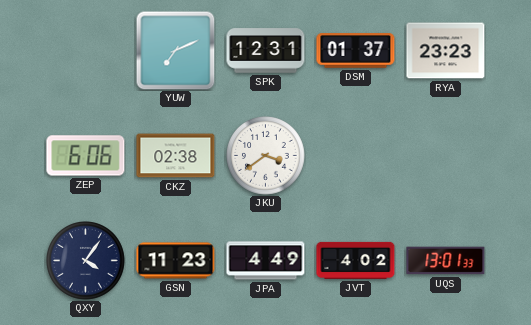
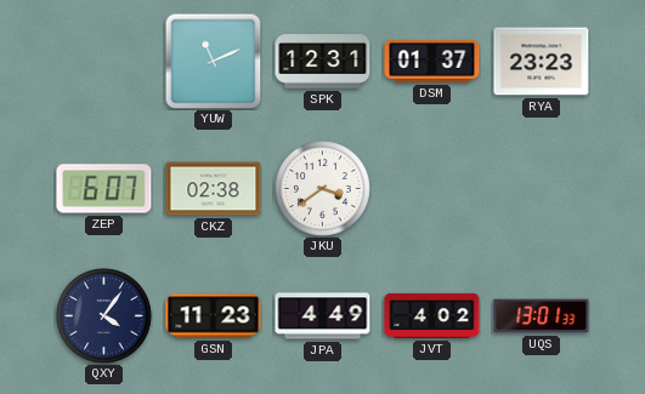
YUW: 7:11 -> 11:11
ZEP: 6:06 -> 6:07
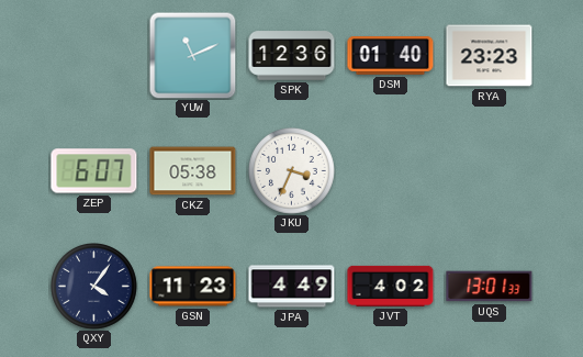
SPK: 12:31 -> 12:36
DSM: 01:37 -> 01:40
CKZ: 02:38 -> 05:38
JKU: 3:39 -> 3:34
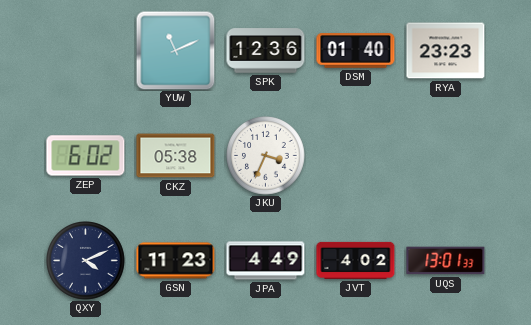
ZEP: 6:07 -> 6:02
QXY: 4:06 -> 4:11
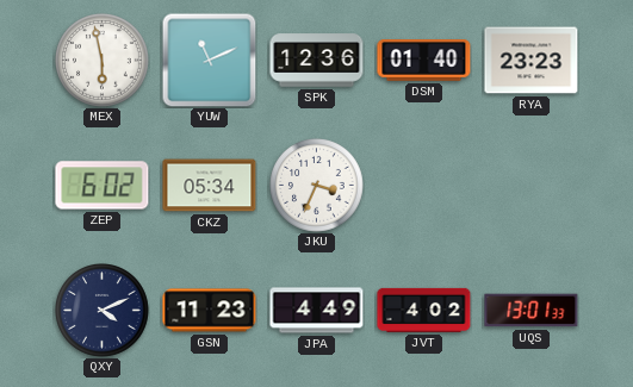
MEX: none -> 5:58
CKZ: 05:38 -> 05:34
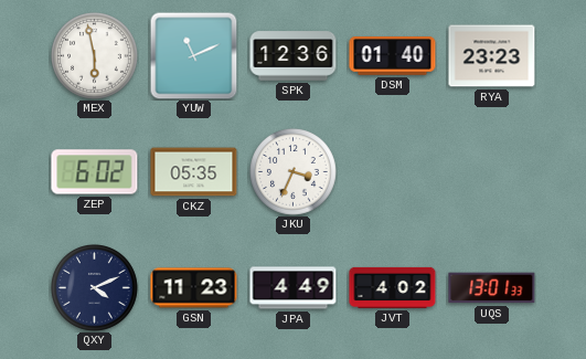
CKZ: 05:34 -> 05:35
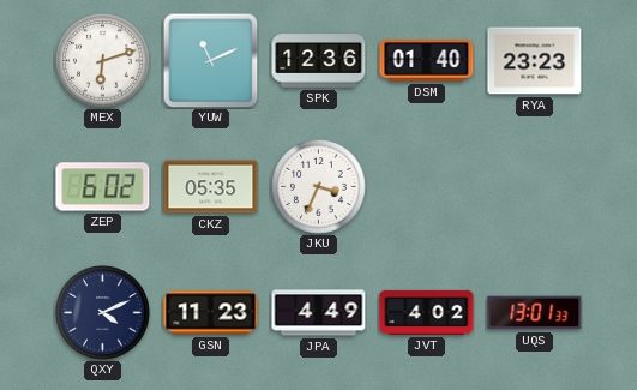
MEX: 5:58 -> 6:12
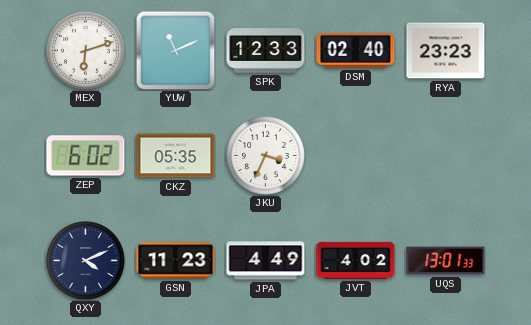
SPK: 12:36 -> 12:33
DSM: 01:40 -> 02:40
